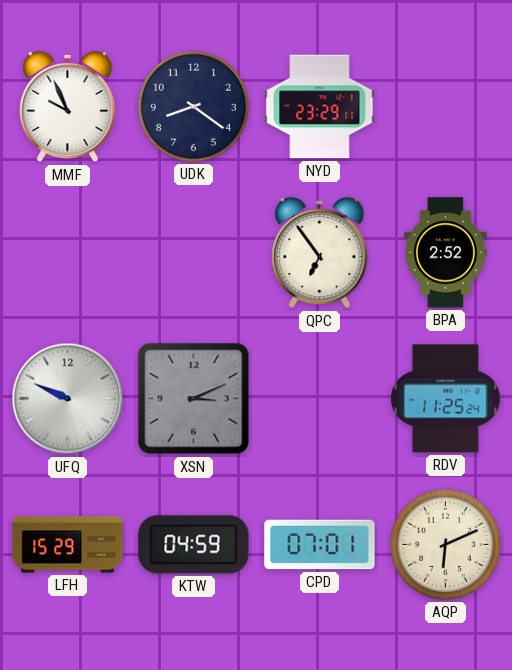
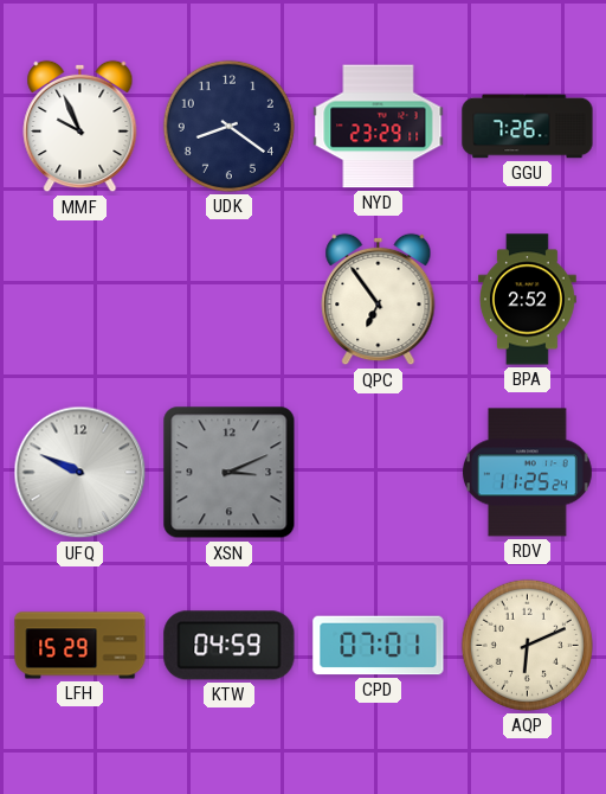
GGU: none -> 7:26
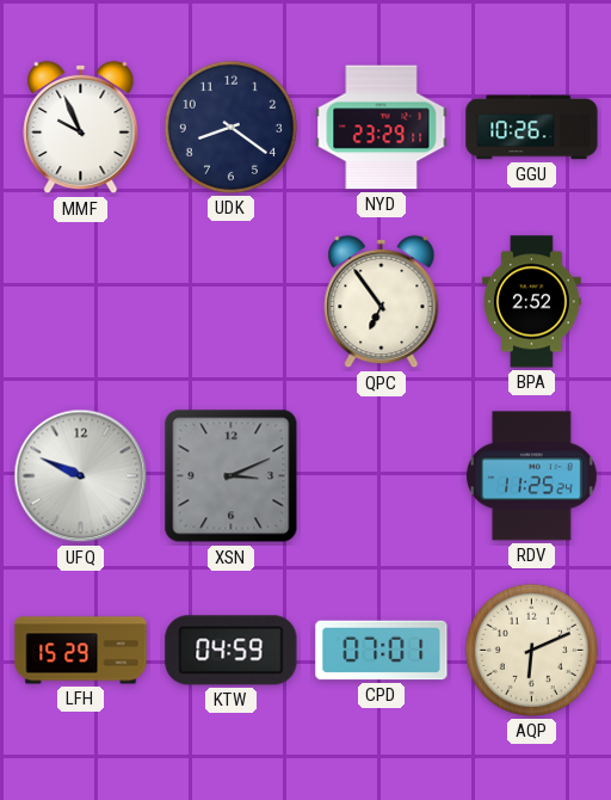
GGU: 7:26 -> 10:26
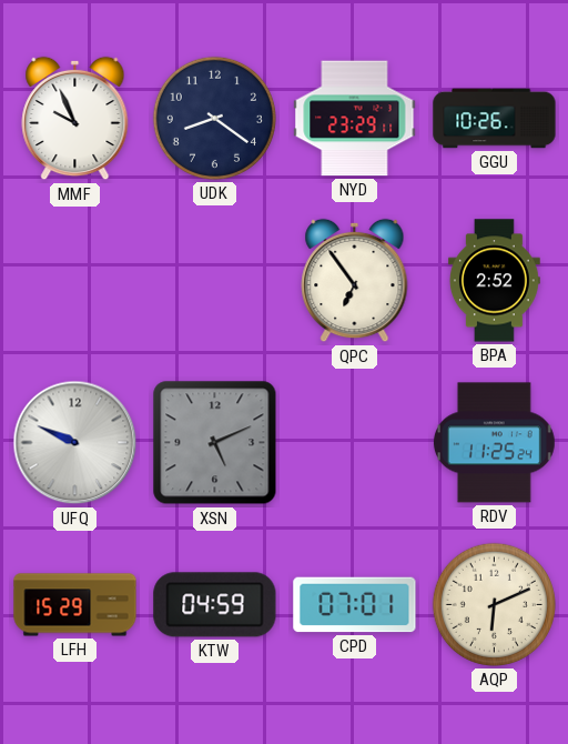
XSN: 3:11 -> 5:11
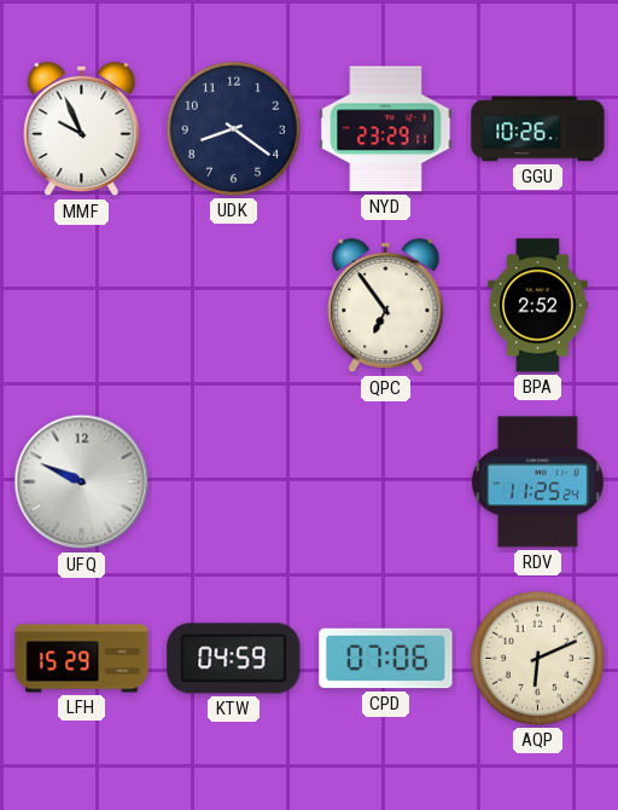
XSN: 5:11 -> none
CPD: 07:01 -> 07:06
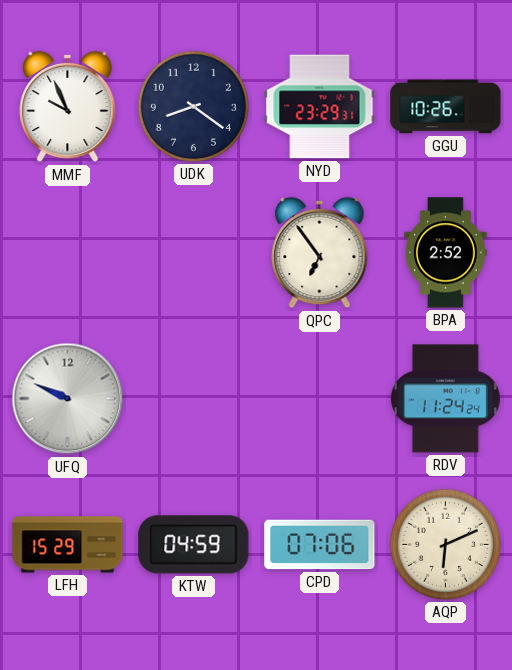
NYD: 23:29:11 -> 23:29:31
RDV: 11:25 -> 11:24
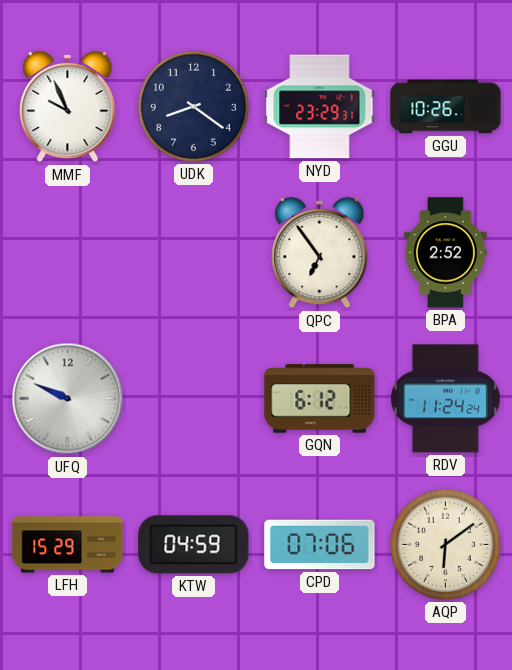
GQN: none -> 6:12
AQP: 6:11 -> 6:09
